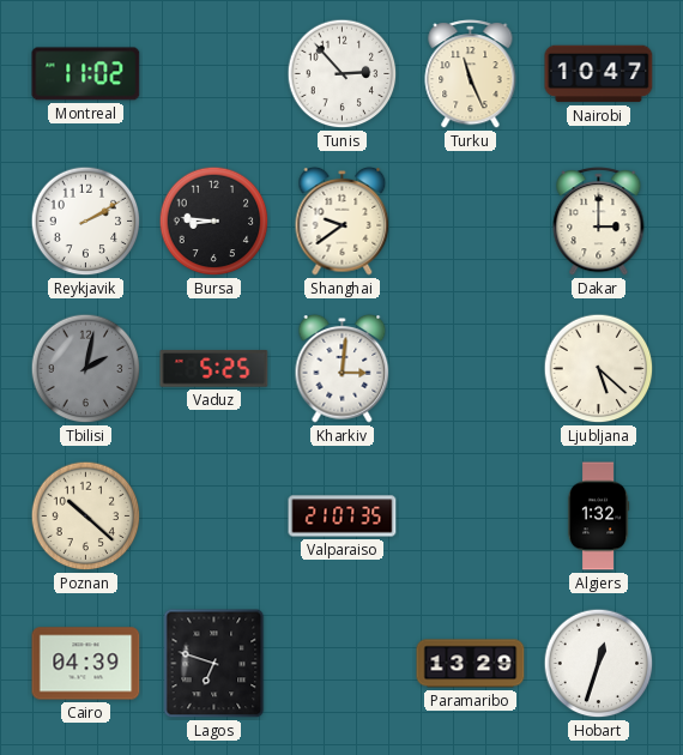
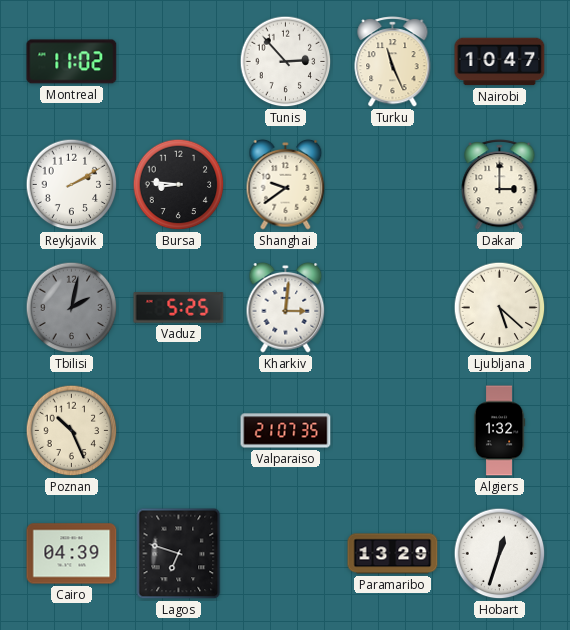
Poznan: 10:22 -> 10:26
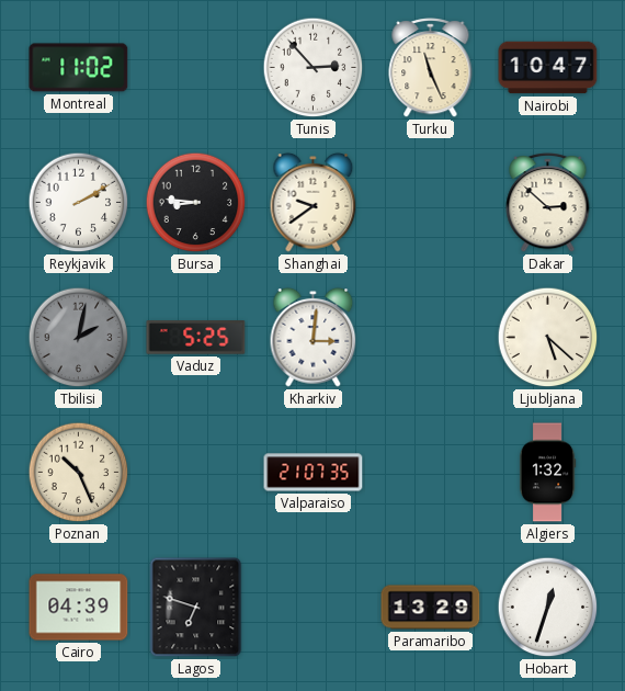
Dakar: 3:00 -> 2:52
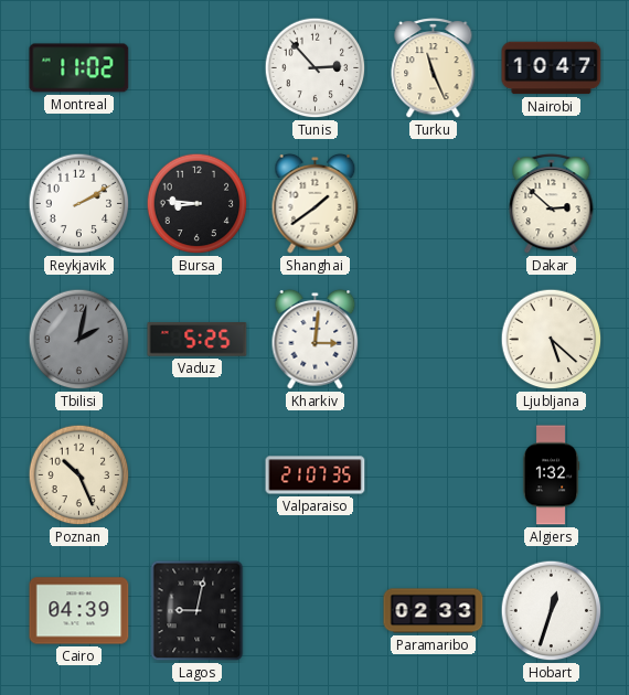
Shanghai: 9:39 -> 1:39
Lagos: 6:48 -> 9:02
Paramaribo: 13:29 -> 02:33
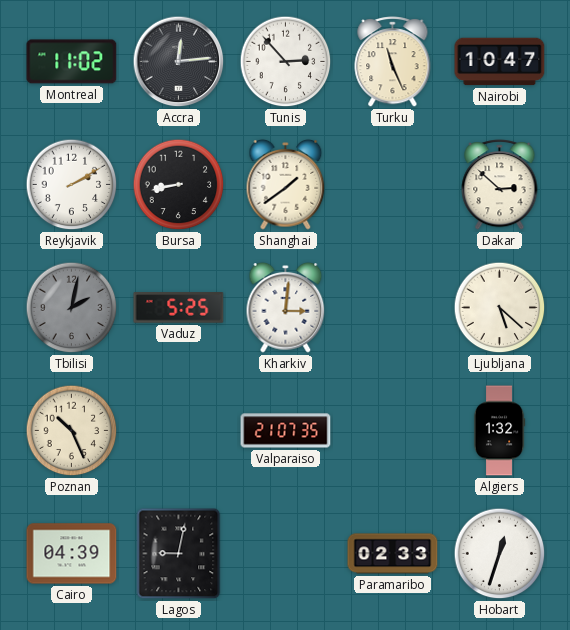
Accra: none -> 12:14
Bursa: 8:46 -> 8:43
